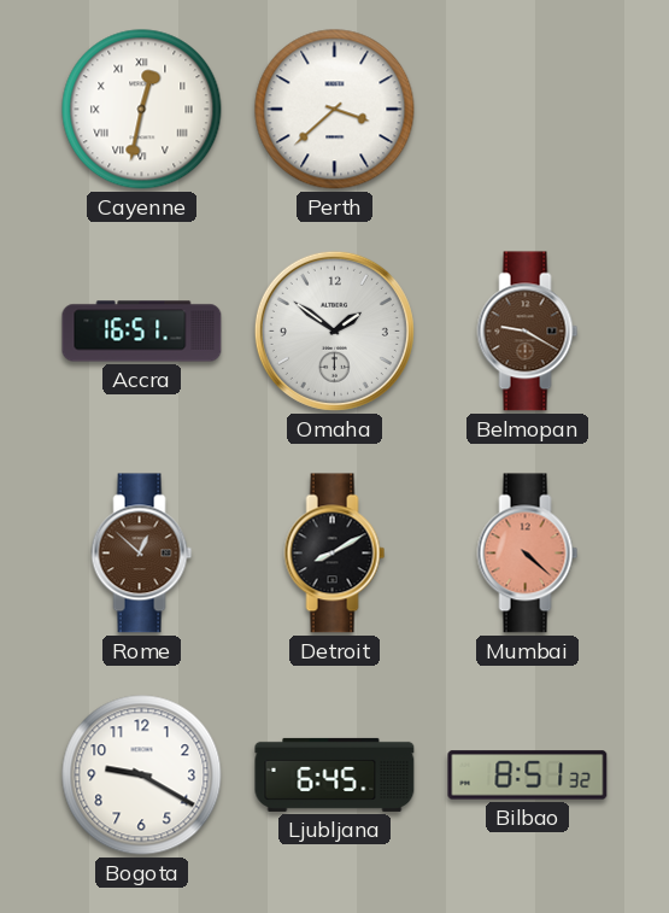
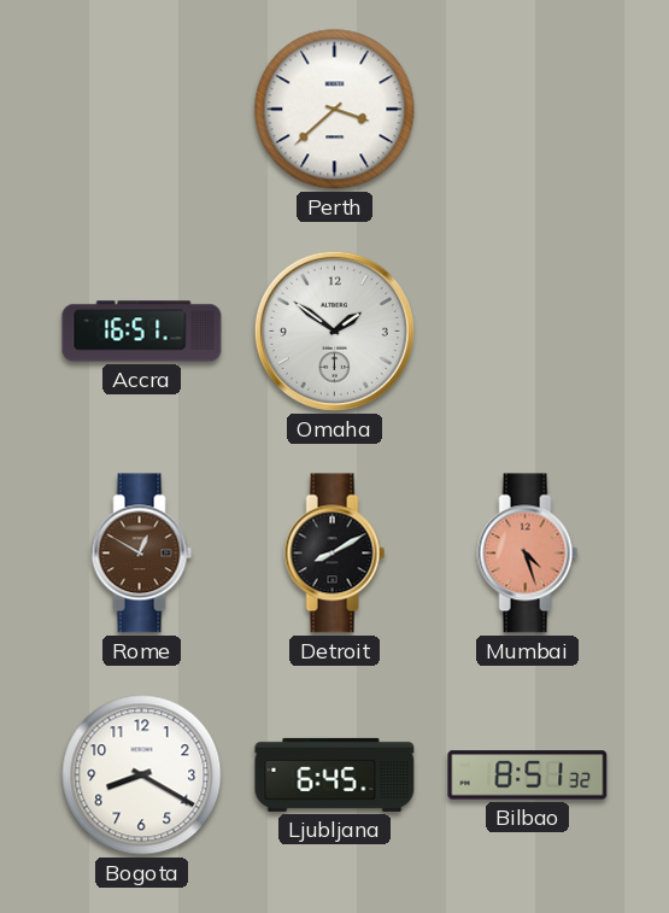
Cayenne: 12:32 -> none
Belmopan: 9:20 -> none
Rome: 12:52 -> 12:50
Mumbai: 4:22 -> 4:27
Bogota: 9:20 -> 8:20
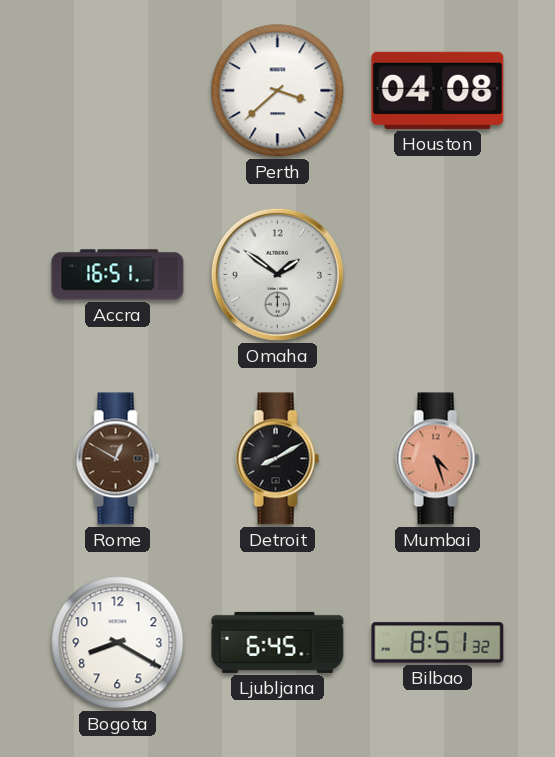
Houston: none -> 04:08
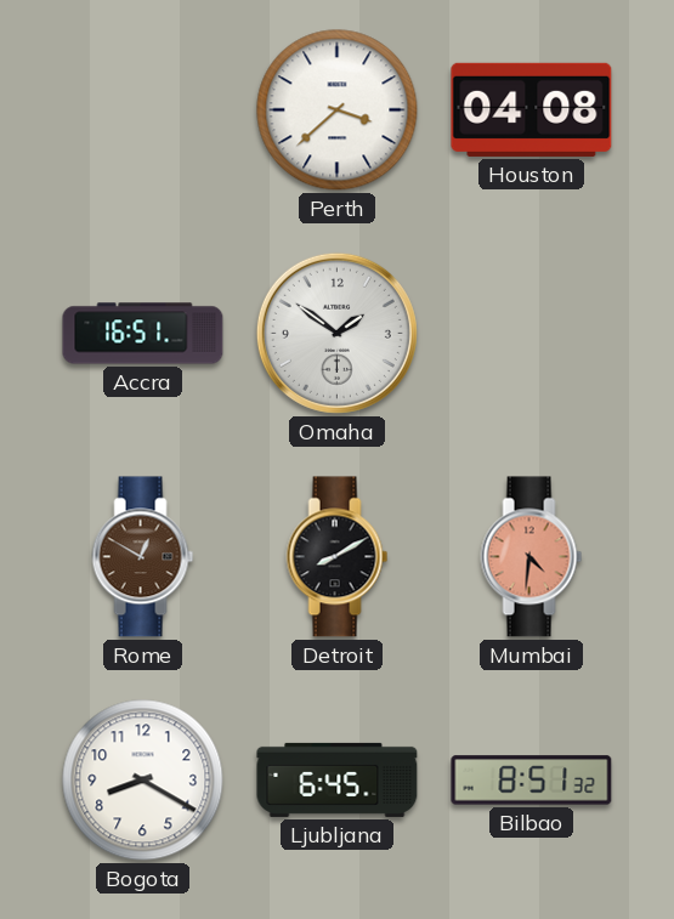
Mumbai: 4:27 -> 4:31
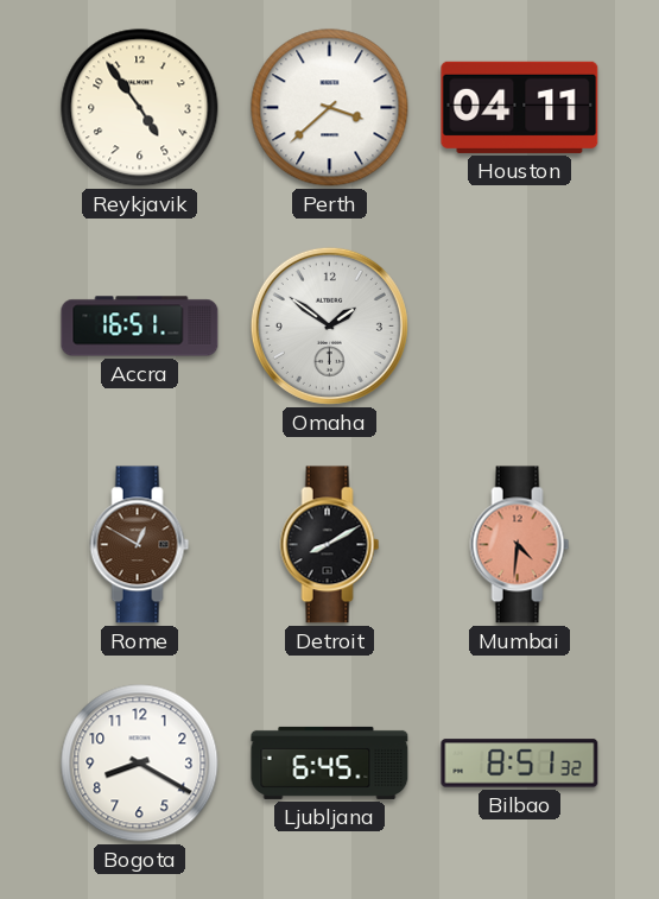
Reykjavik: none -> 4:54
Houston: 04:08 -> 04:11
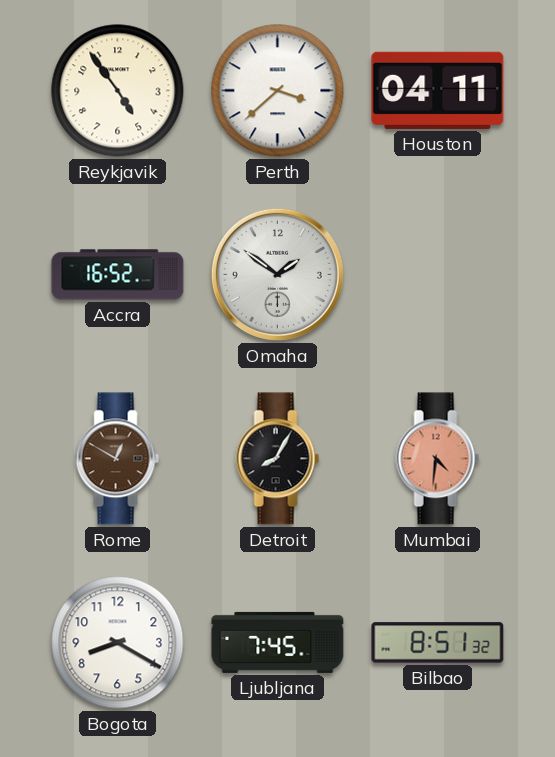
Accra: 16:51 -> 16:52
Detroit: 8:10 -> 8:05
Ljubljana: 6:45 -> 7:45
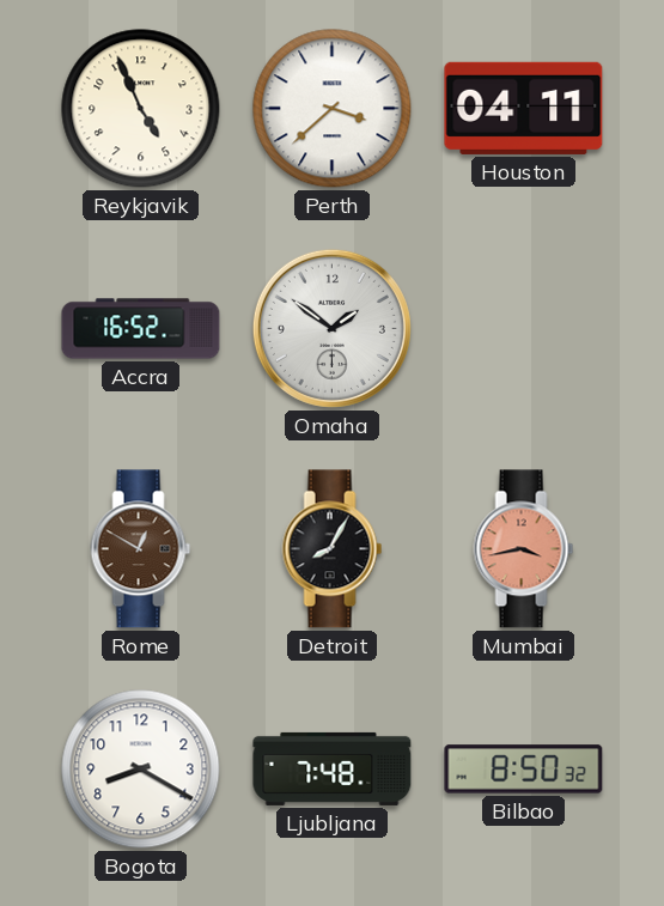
Reykjavik: 4:54 -> 4:56
Mumbai: 4:31 -> 3:43
Ljubljana: 7:45 -> 7:48
Bilbao: 8:51 -> 8:50
